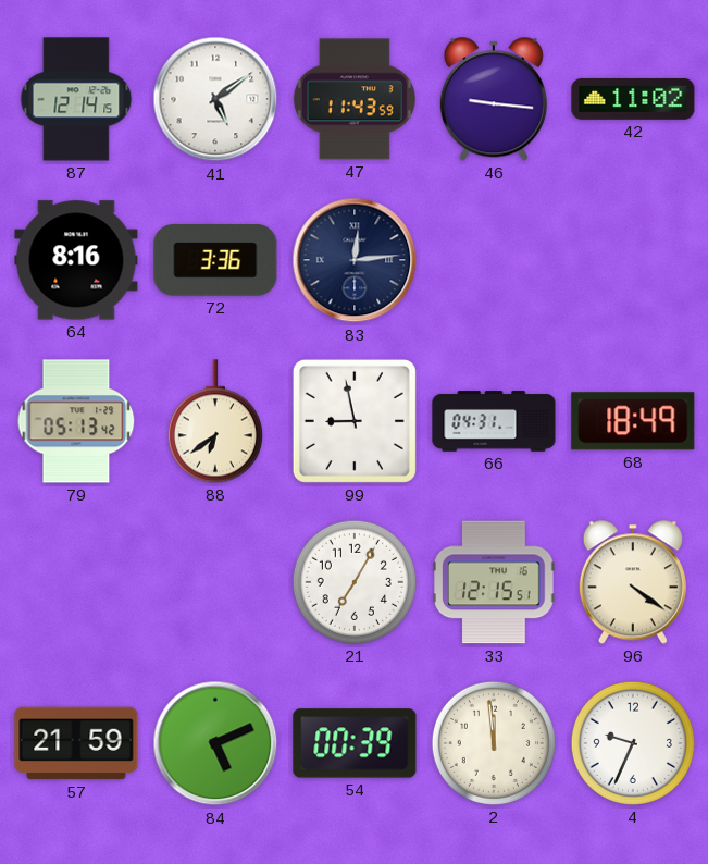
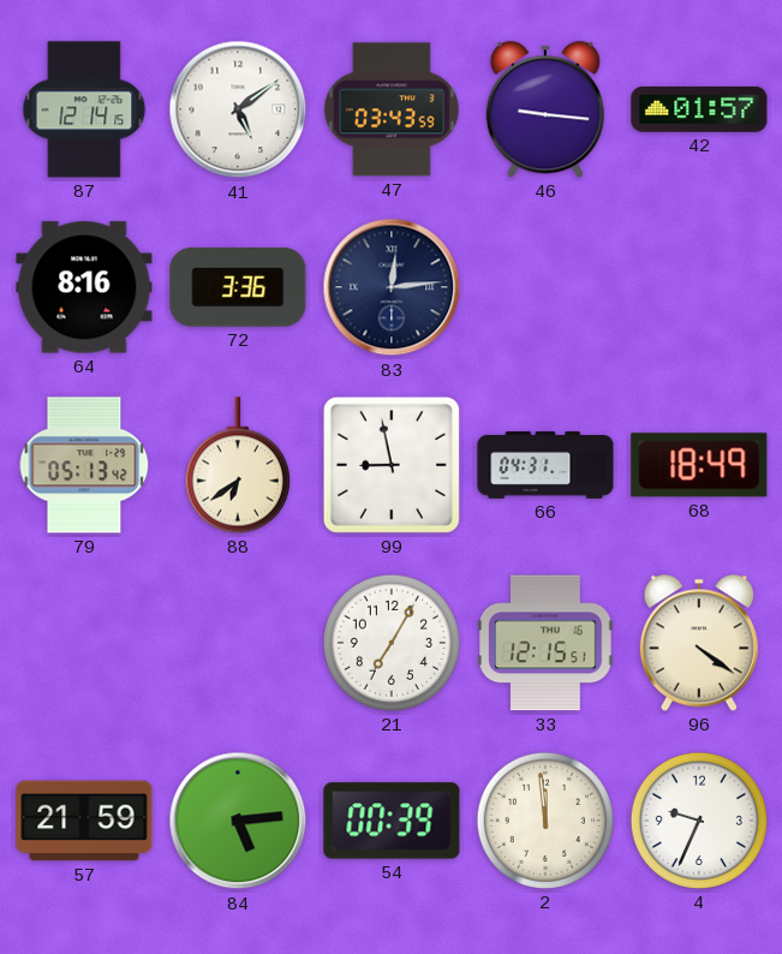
47: 11:43 -> 03:43
42: 11:02 -> 01:57
84: 5:11 -> 5:14
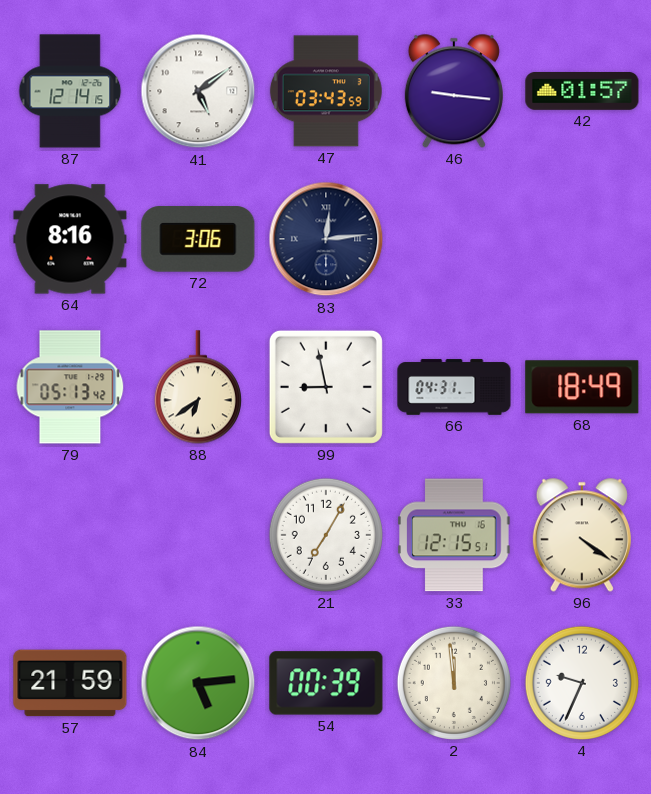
72: 3:36 -> 3:06
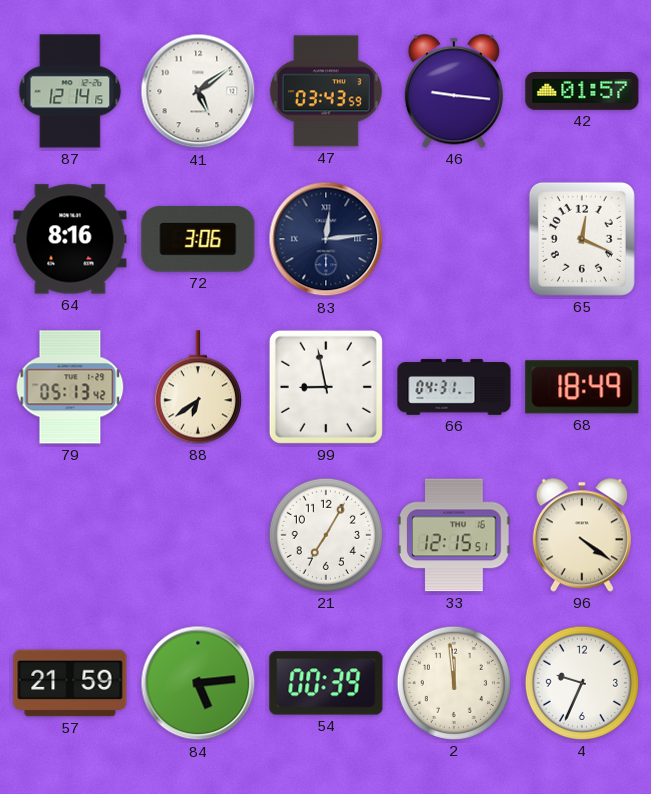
65: none -> 12:19
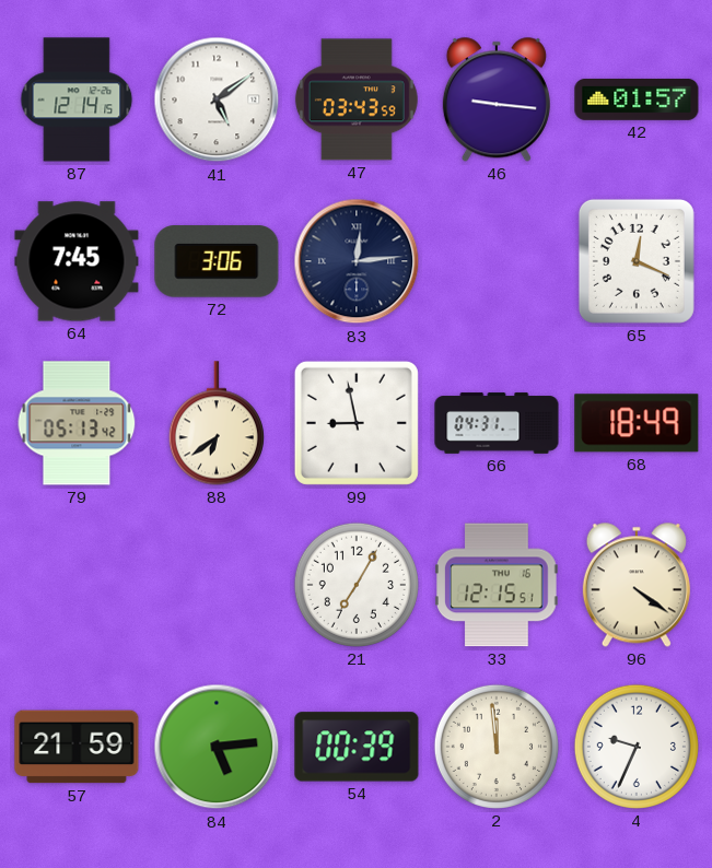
64: 8:16 -> 7:45
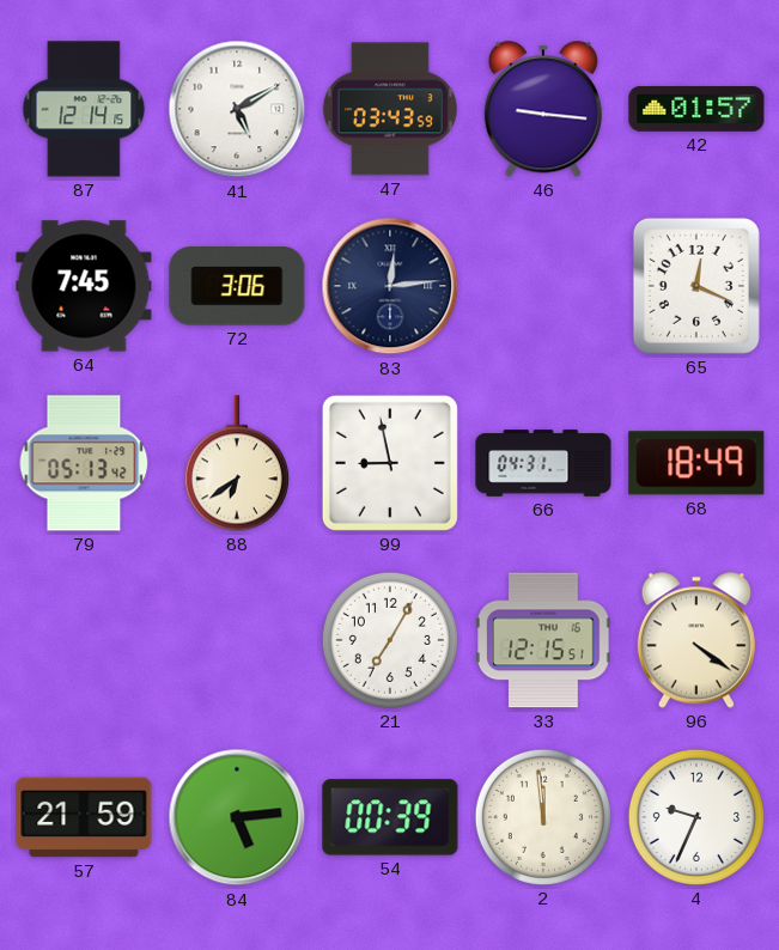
41: 5:09 -> 5:10
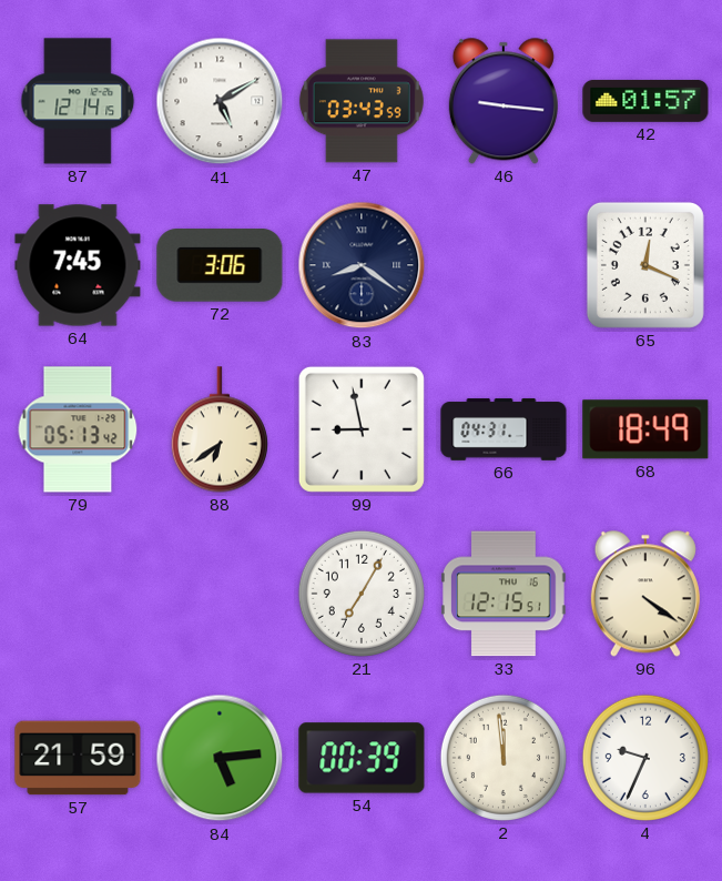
83: 12:14 -> 8:21
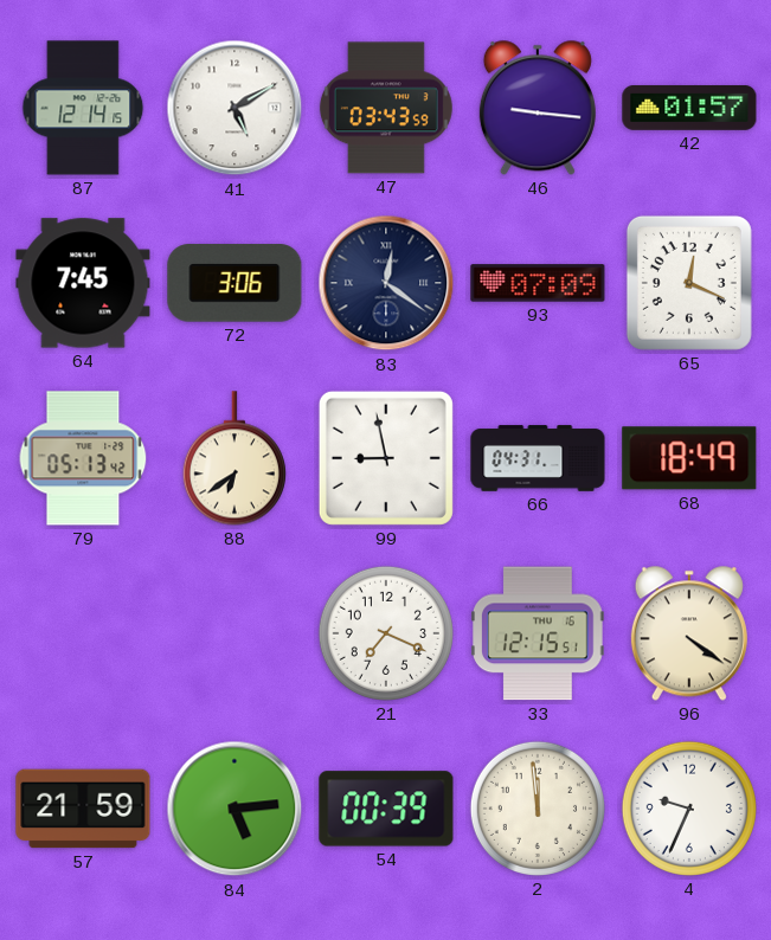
83: 8:21 -> 12:21
93: none -> 07:09
21: 7:05 -> 7:19
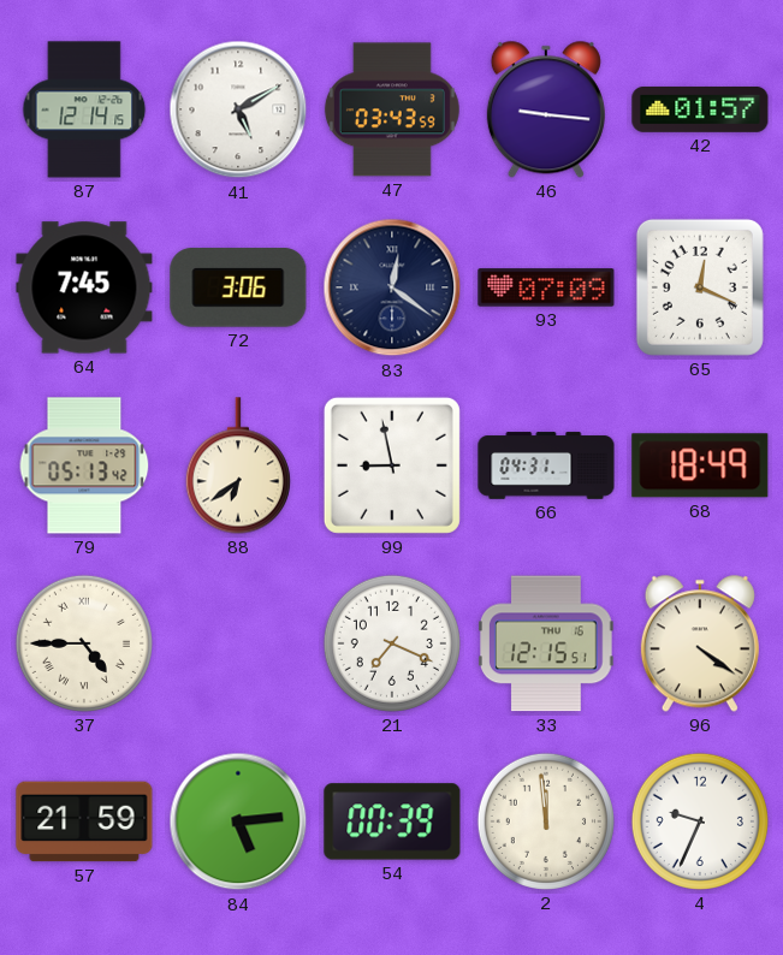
37: none -> 4:45
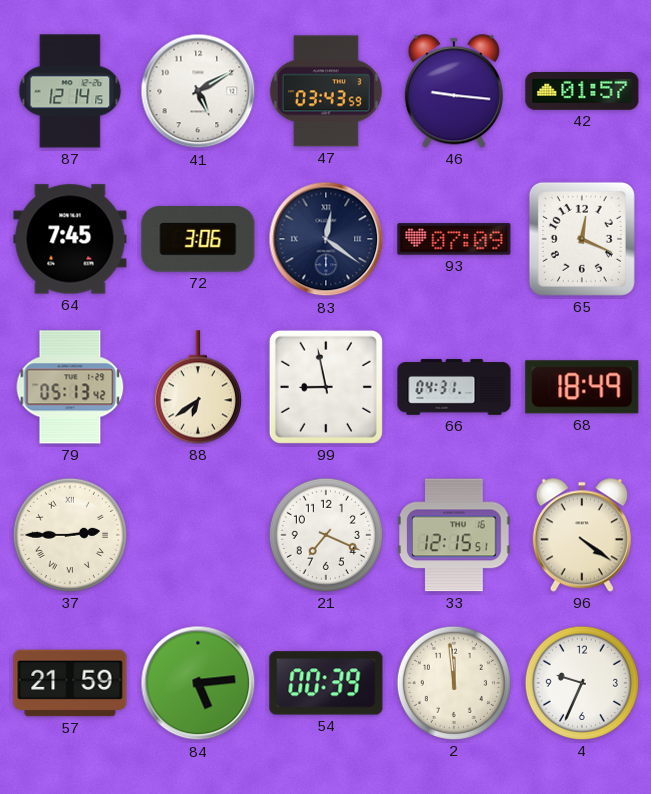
37: 4:45 -> 2:45
